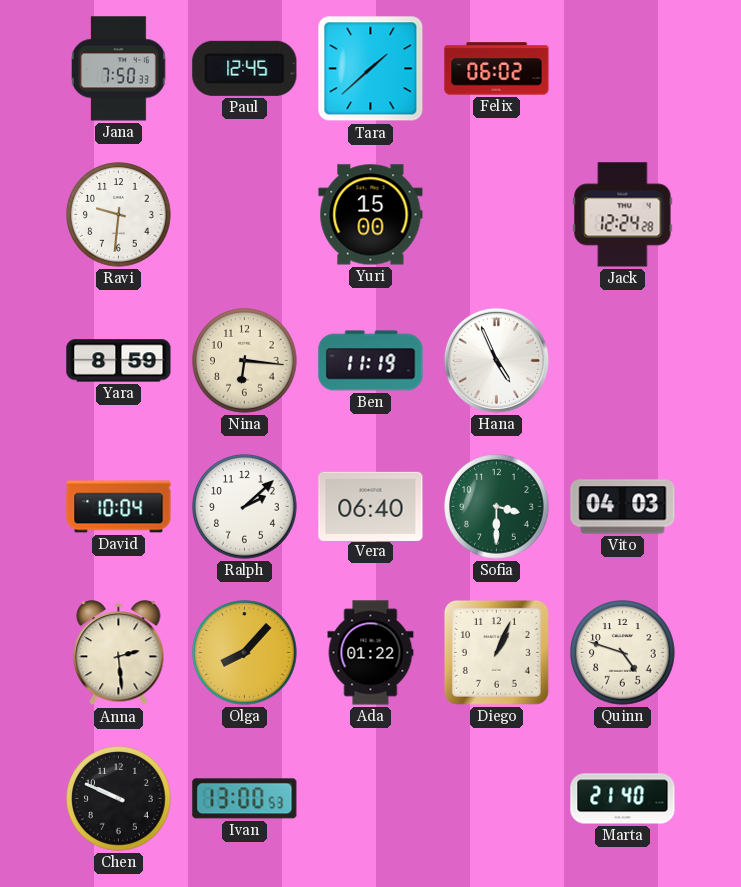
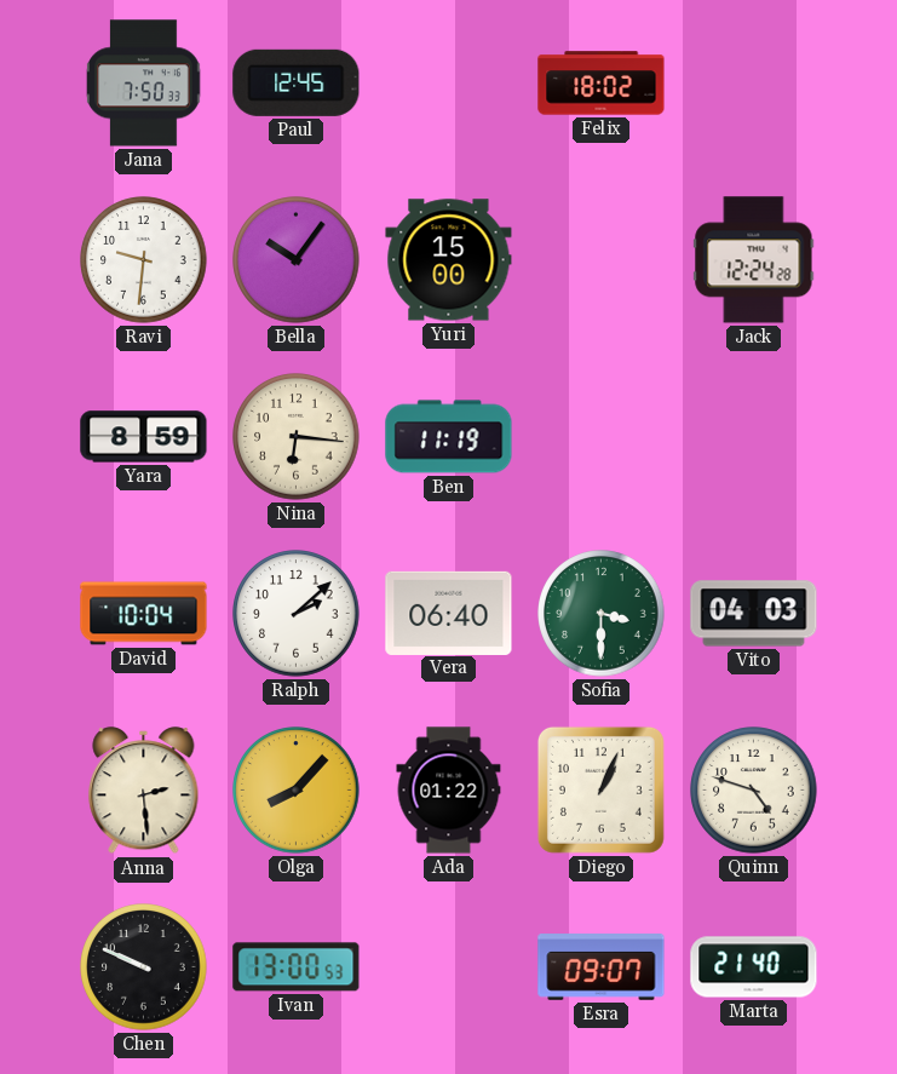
Tara: 1:38 -> none
Felix: 06:02 -> 18:02
Bella: none -> 10:06
Hana: 4:56 -> none
Esra: none -> 09:07
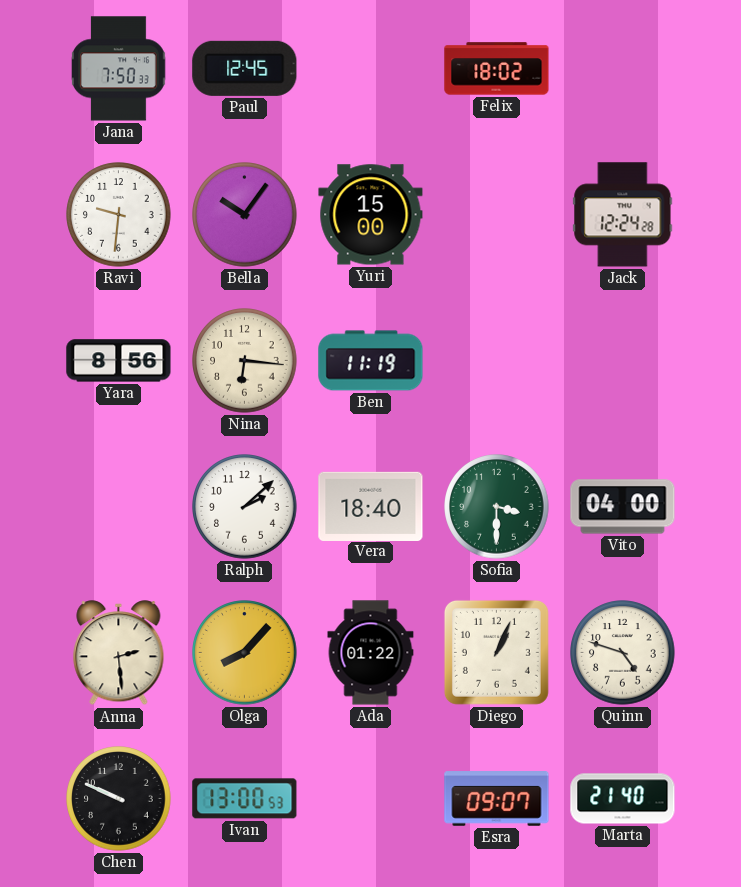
Yara: 8:59 -> 8:56
David: 10:04 -> none
Vera: 06:40 -> 18:40
Vito: 04:03 -> 04:00
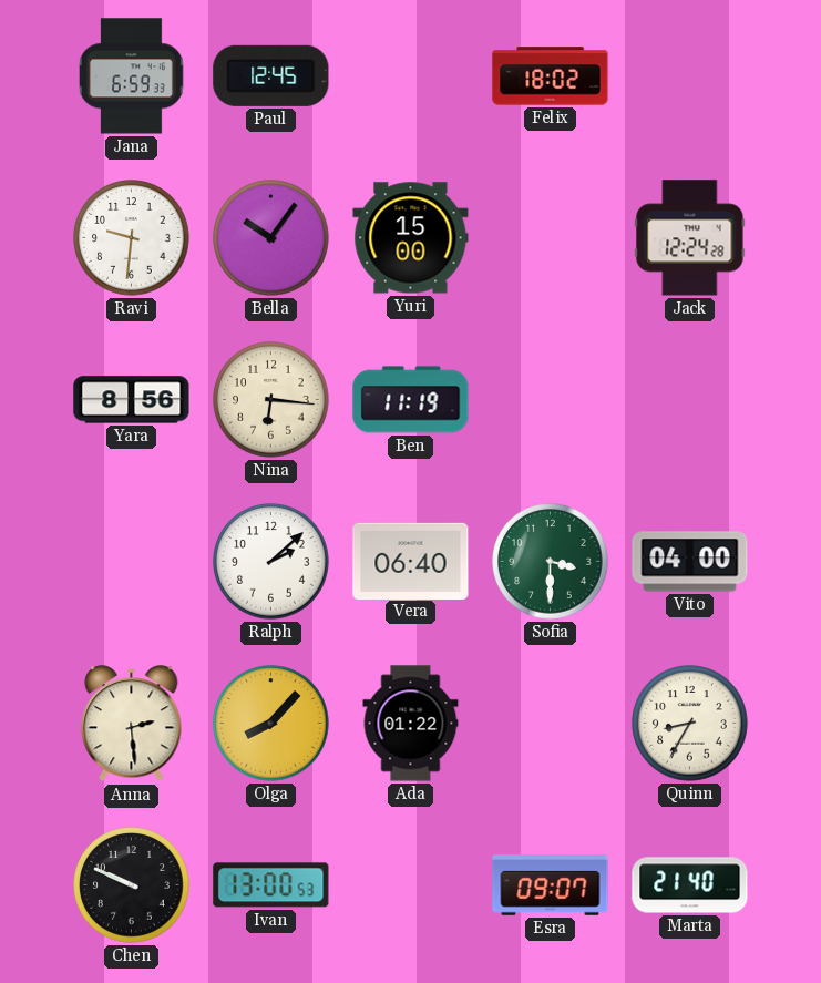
Jana: 7:50 -> 6:59
Vera: 18:40 -> 06:40
Diego: 1:04 -> none
Quinn: 4:48 -> 8:35
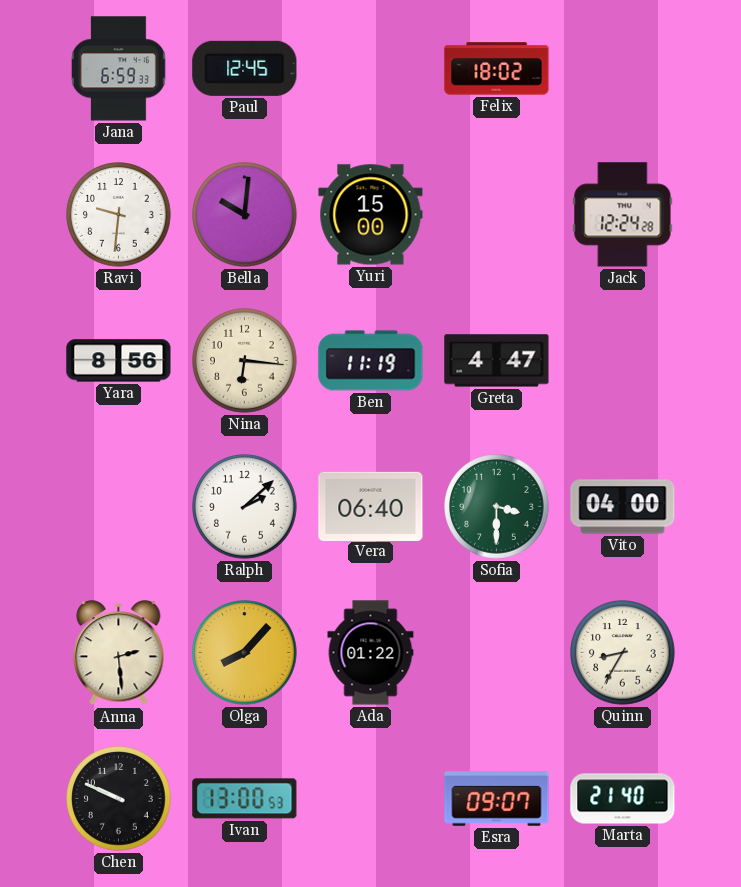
Bella: 10:06 -> 10:01
Greta: none -> 4:47
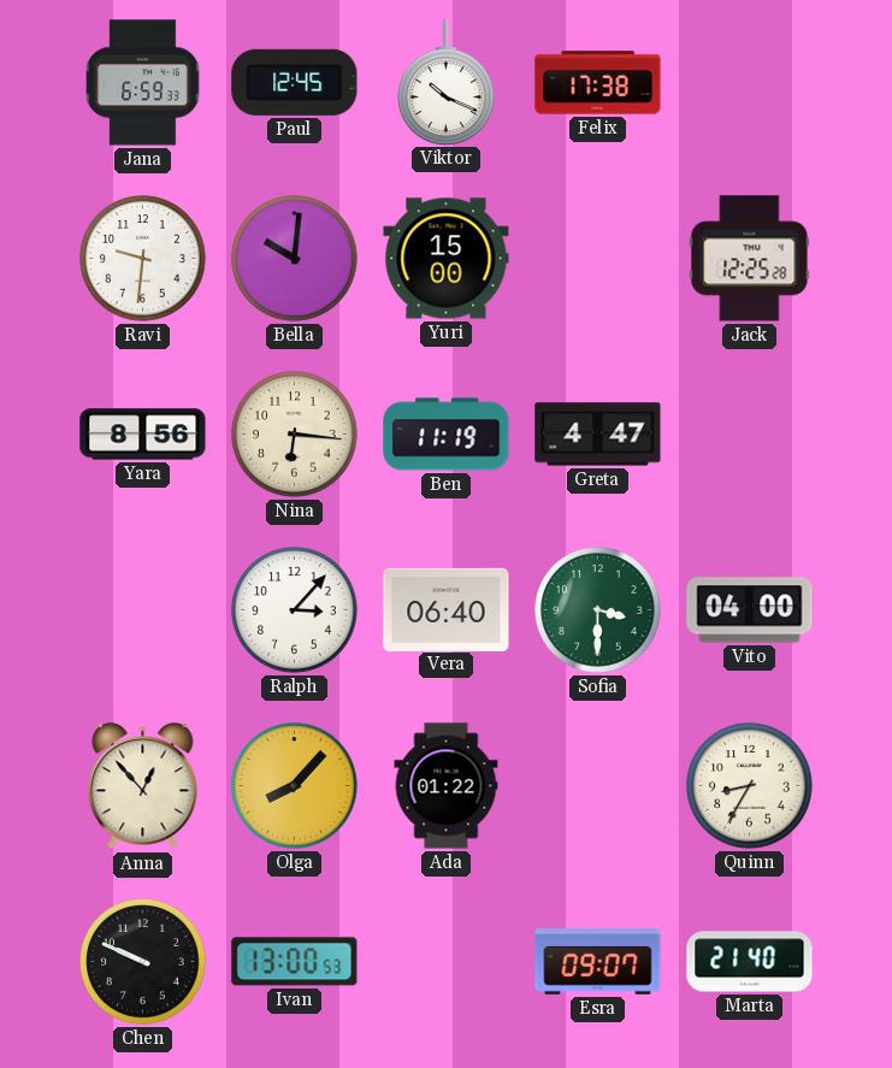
Viktor: none -> 10:19
Felix: 18:02 -> 17:38
Jack: 12:24 -> 12:25
Ralph: 2:08 -> 3:07
Anna: 2:29 -> 12:53
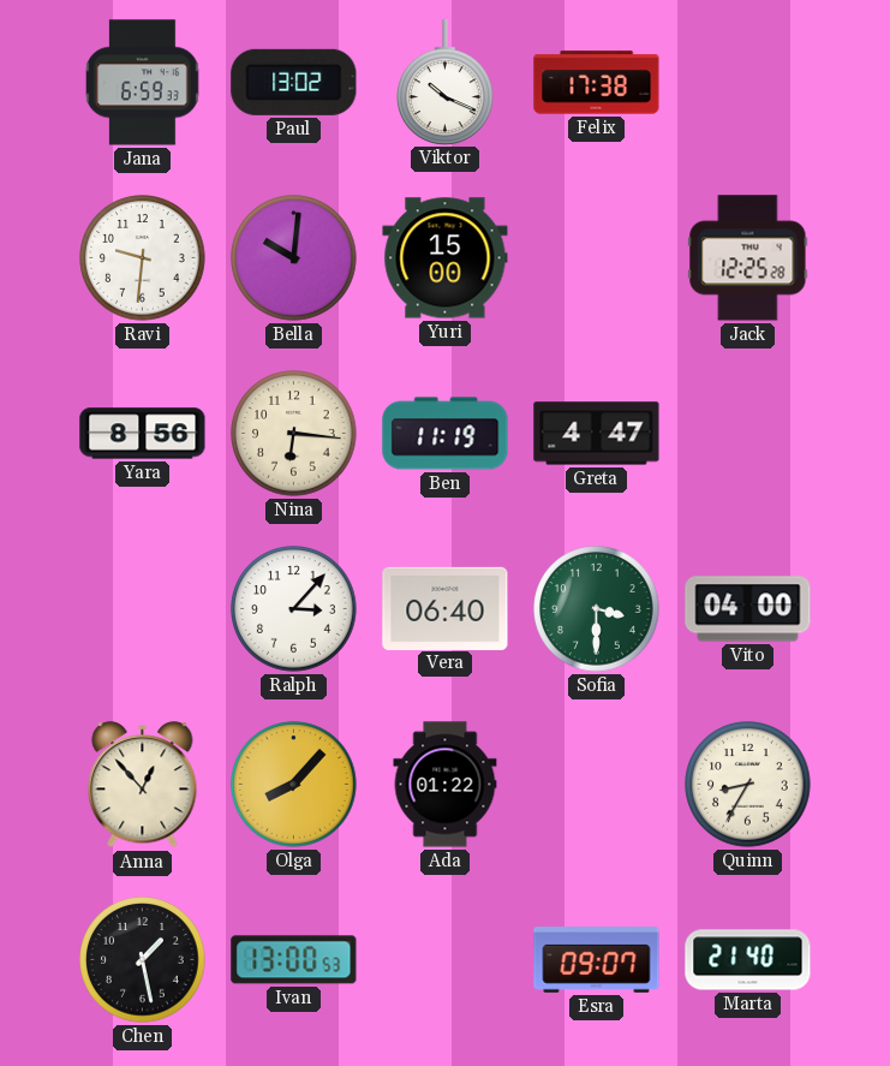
Paul: 12:45 -> 13:02
Chen: 9:49 -> 1:28
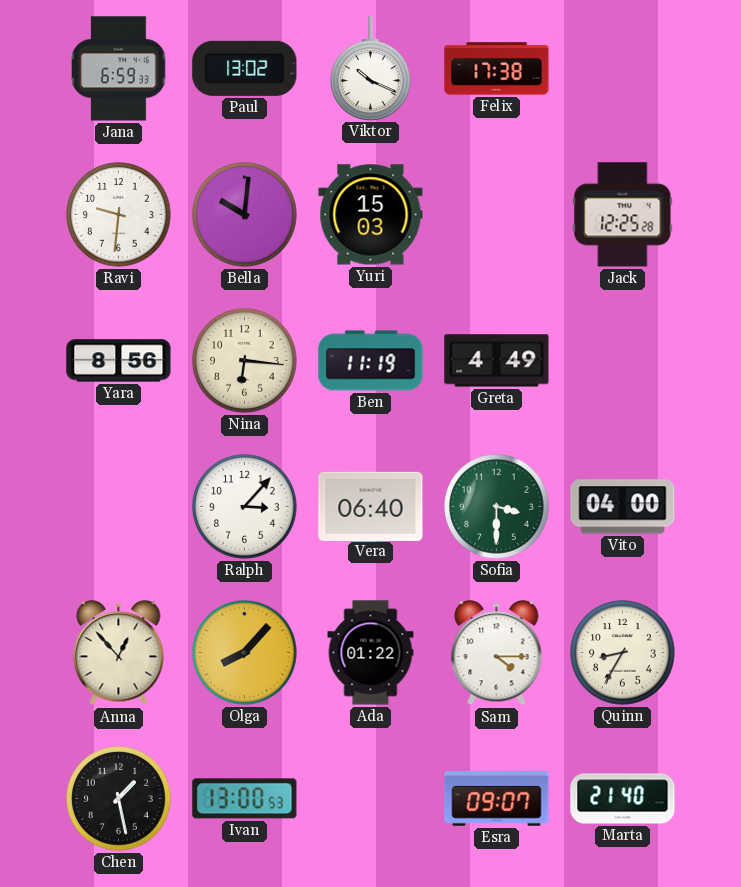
Yuri: 15:00 -> 15:03
Greta: 4:47 -> 4:49
Sam: none -> 4:15
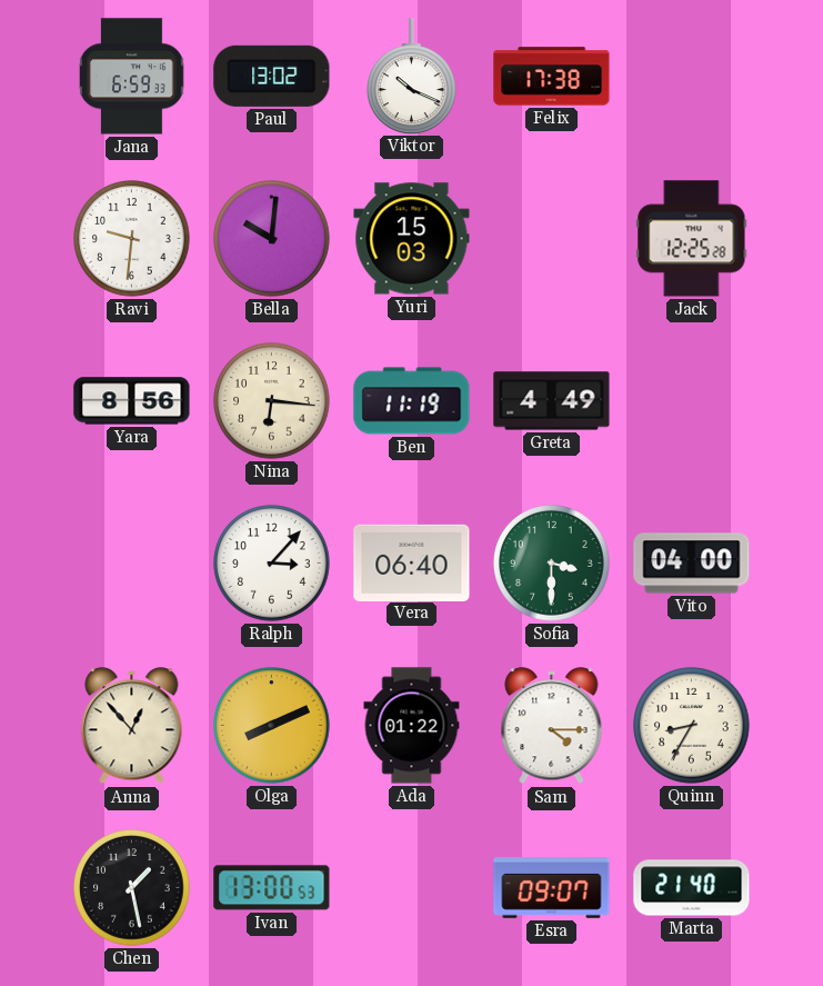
Olga: 8:07 -> 8:11
